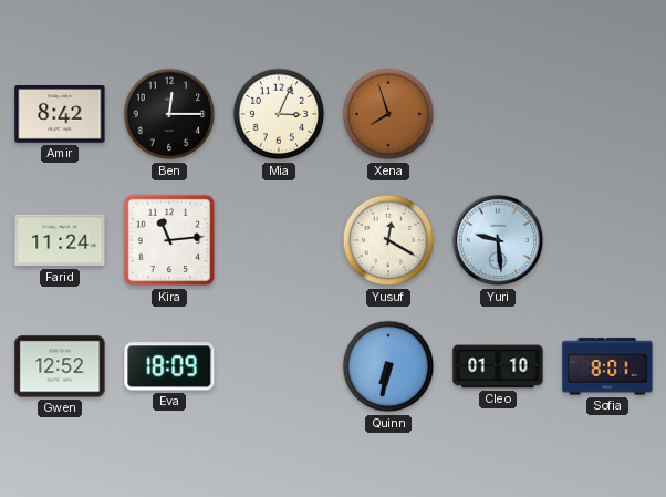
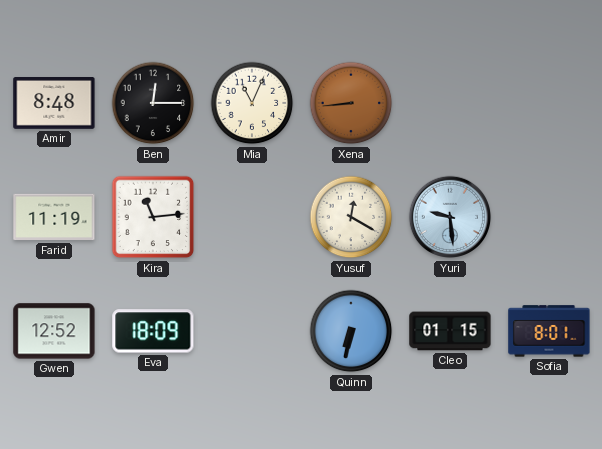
Amir: 8:42 -> 8:48
Mia: 3:04 -> 11:04
Xena: 7:57 -> 8:44
Farid: 11:24 -> 11:19
Cleo: 01:10 -> 01:15
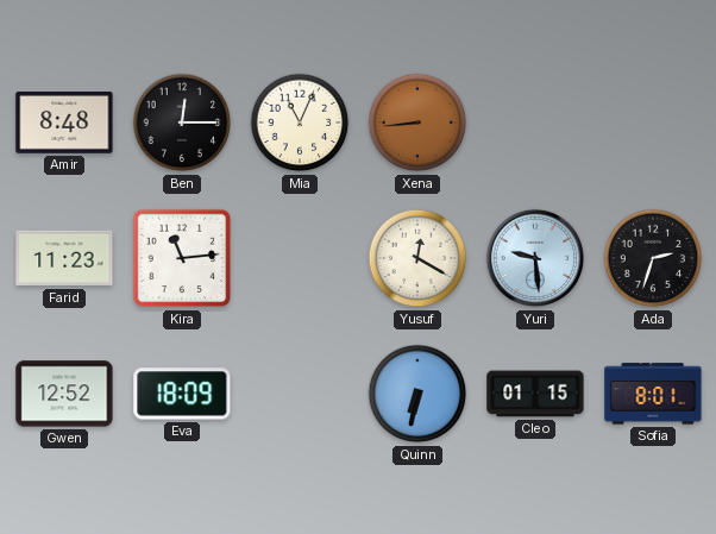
Farid: 11:19 -> 11:23
Ada: none -> 2:33
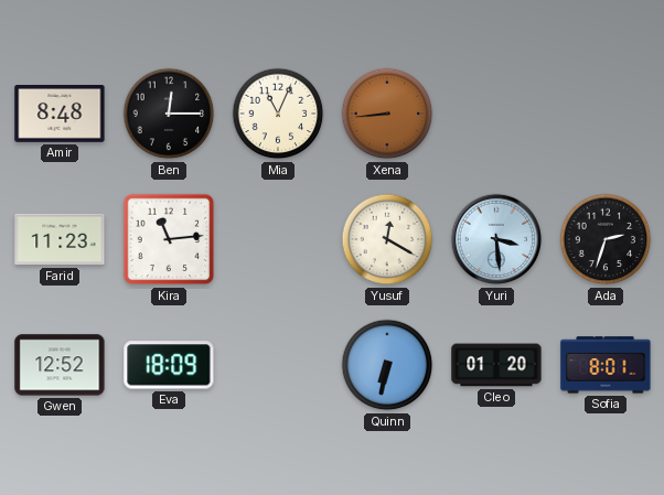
Yuri: 9:29 -> 3:29
Cleo: 01:15 -> 01:20
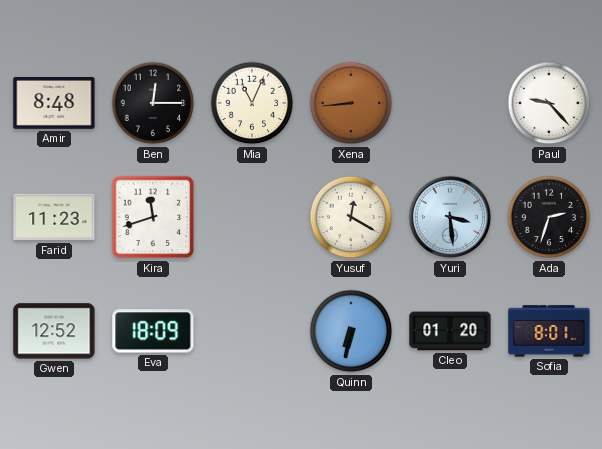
Paul: none -> 9:23
Kira: 11:14 -> 11:42
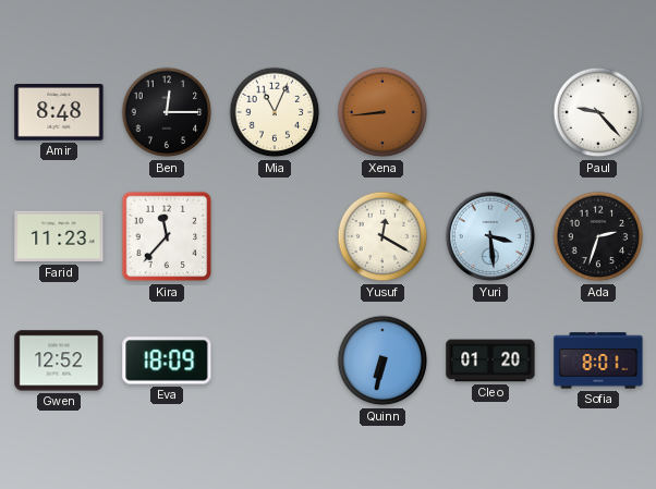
Kira: 11:42 -> 11:37
